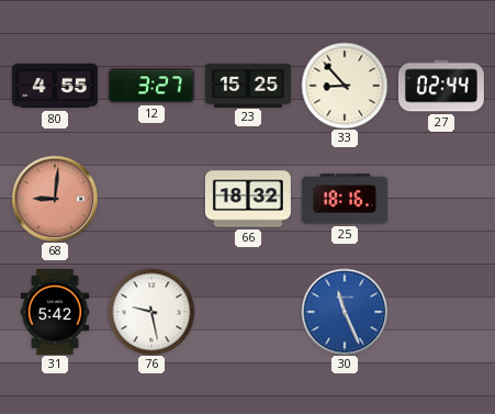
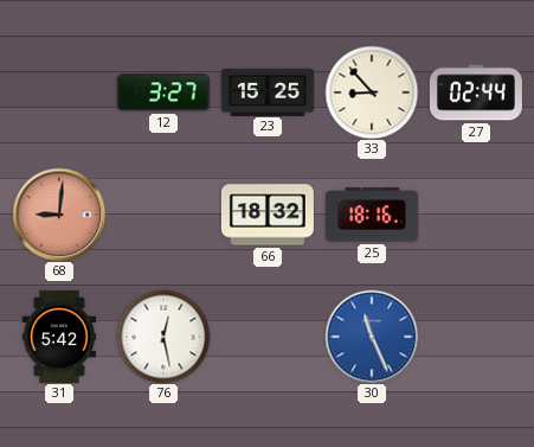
80: 4:55 -> none
76: 9:28 -> 12:28
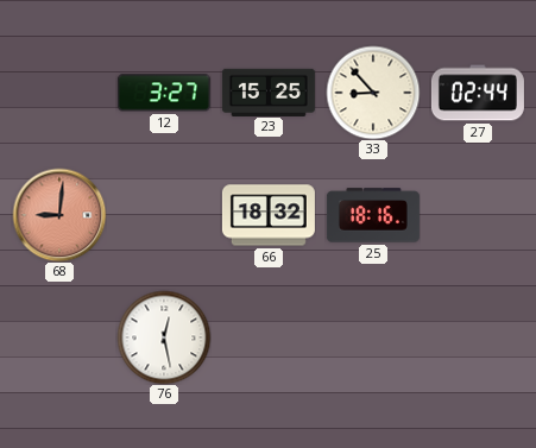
31: 5:42 -> none
30: 11:26 -> none
